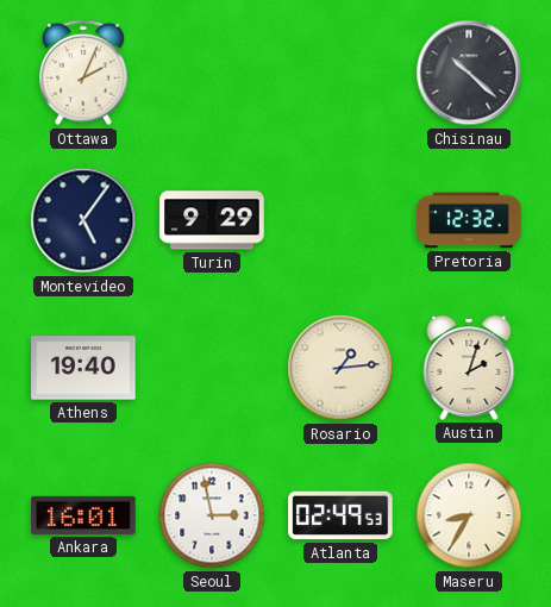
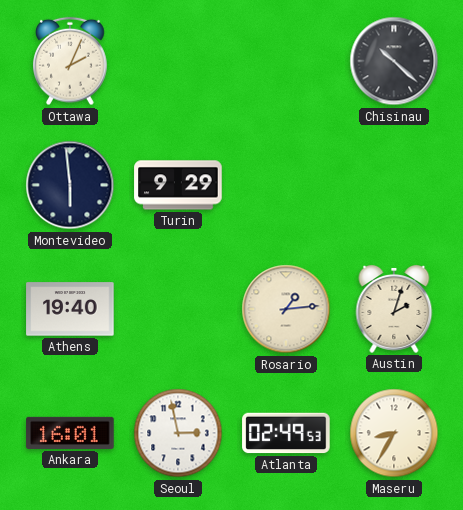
Montevideo: 5:06 -> 5:59
Pretoria: 12:32 -> none
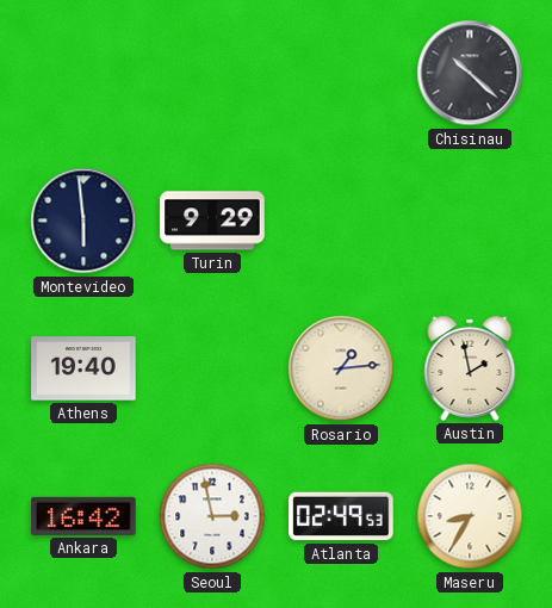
Ottawa: 2:04 -> none
Austin: 2:03 -> 1:58
Ankara: 16:01 -> 16:42
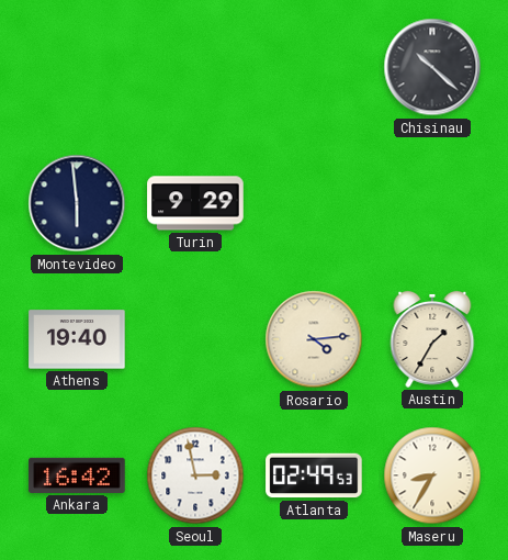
Rosario: 1:14 -> 4:14
Austin: 1:58 -> 1:35
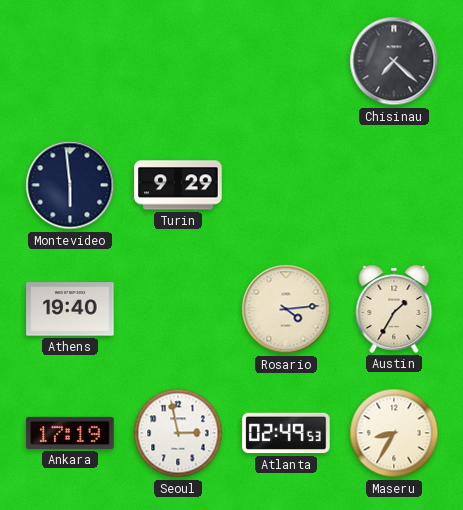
Chisinau: 10:22 -> 7:22
Ankara: 16:42 -> 17:19
